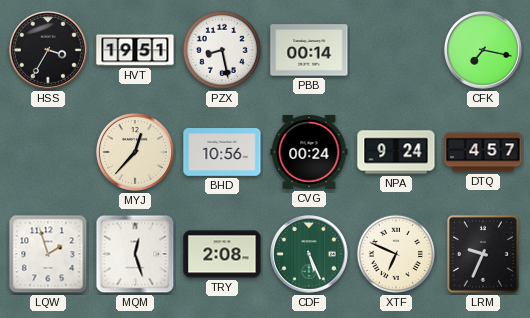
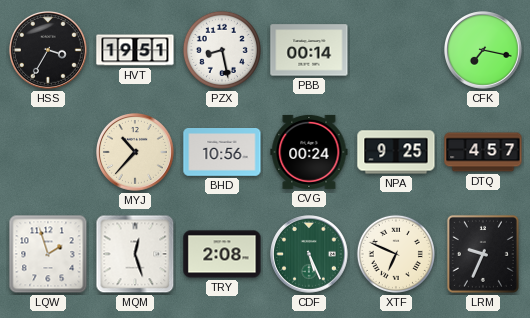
MYJ: 12:37 -> 10:37
NPA: 9:24 -> 9:25
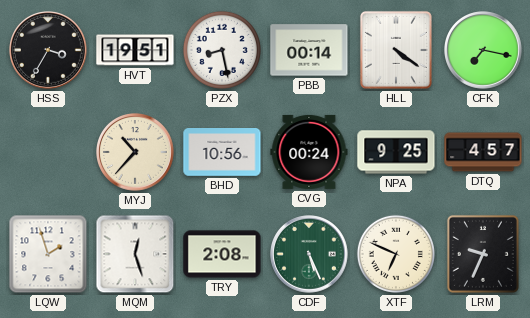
HLL: none -> 4:21
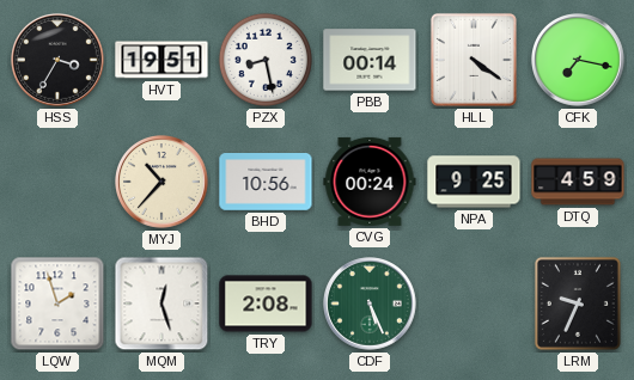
DTQ: 4:57 -> 4:59
XTF: 6:49 -> none
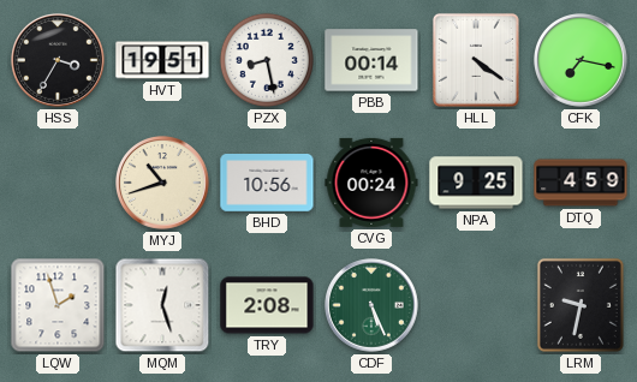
MYJ: 10:37 -> 10:42
LRM: 9:34 -> 9:32
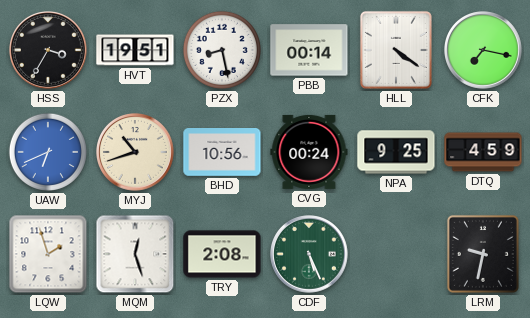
UAW: none -> 6:41
